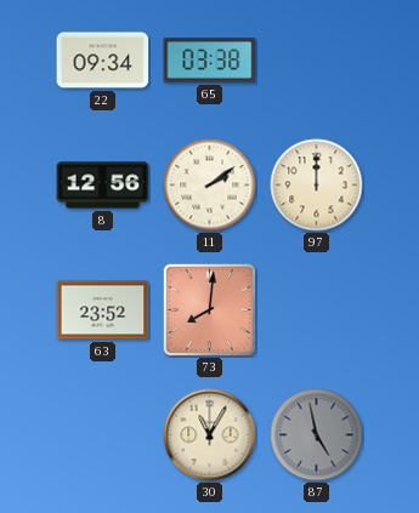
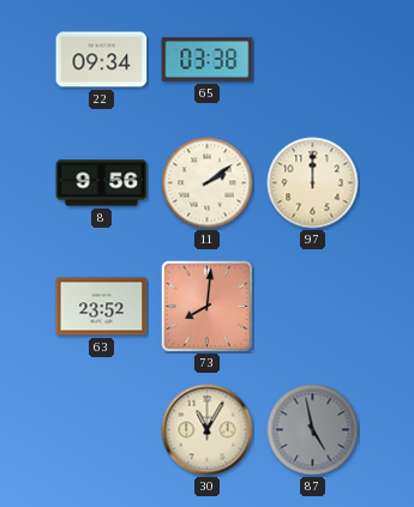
8: 12:56 -> 9:56
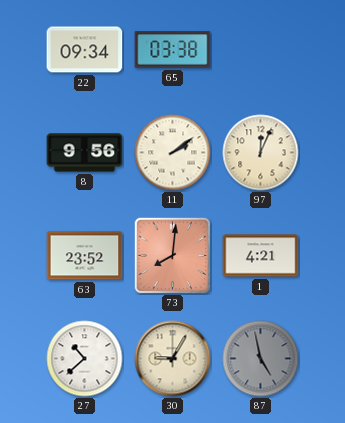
97: 12:00 -> 12:04
1: none -> 4:21
27: none -> 10:38
30: 11:05 -> 9:05
